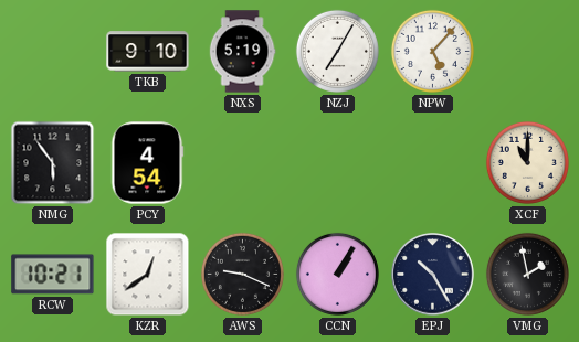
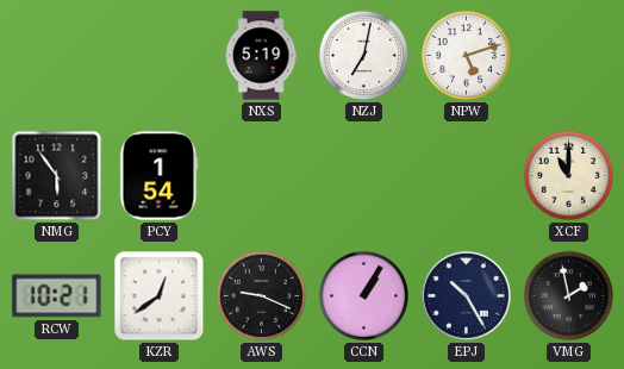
TKB: 9:10 -> none
NZJ: 7:05 -> 7:02
NPW: 5:07 -> 5:12
PCY: 4:54 -> 1:54
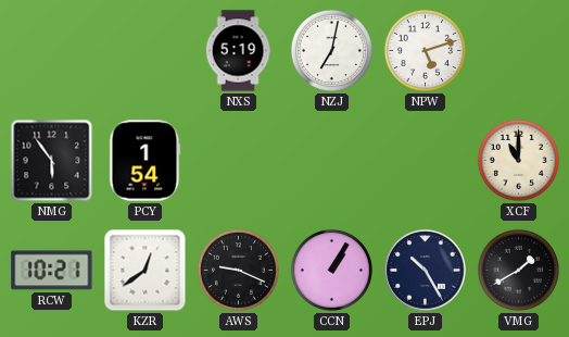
VMG: 1:58 -> 1:40
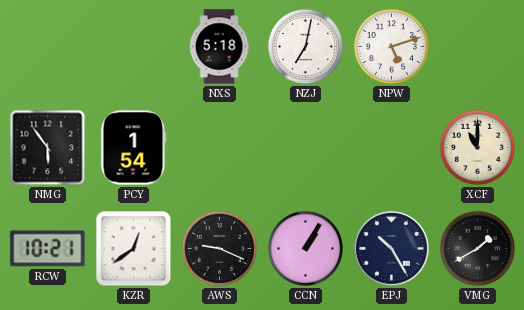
NXS: 5:19 -> 5:18
